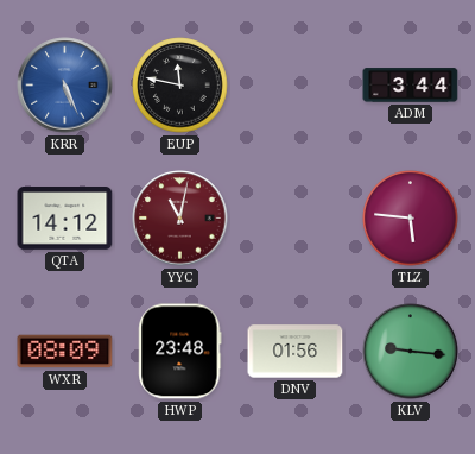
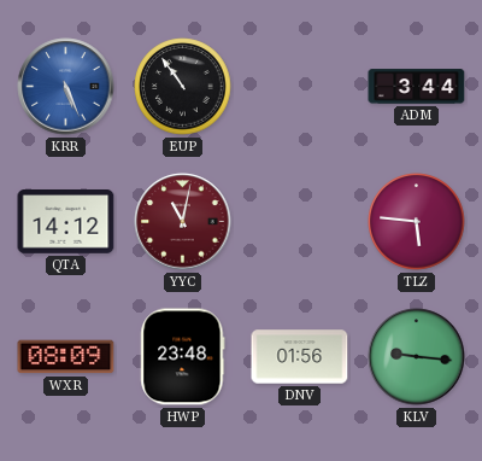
EUP: 11:47 -> 10:54
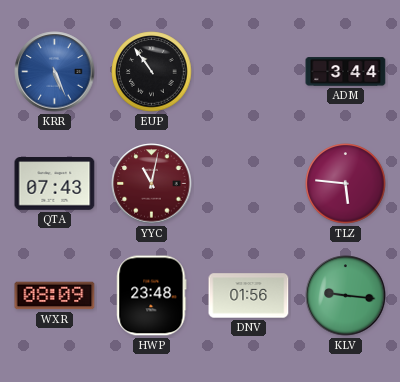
QTA: 14:12 -> 07:43
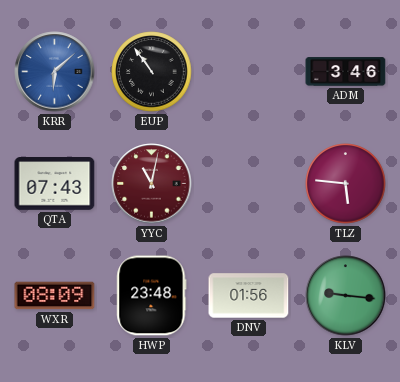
KRR: 5:26 -> 6:08
ADM: 3:44 -> 3:46
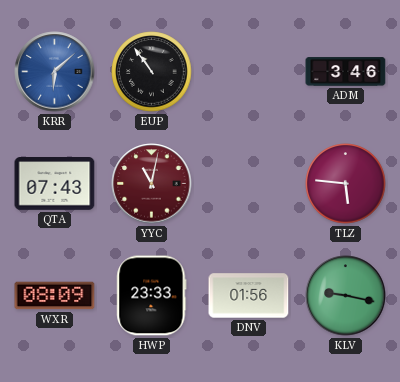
HWP: 23:48 -> 23:33
KLV: 9:16 -> 9:17
